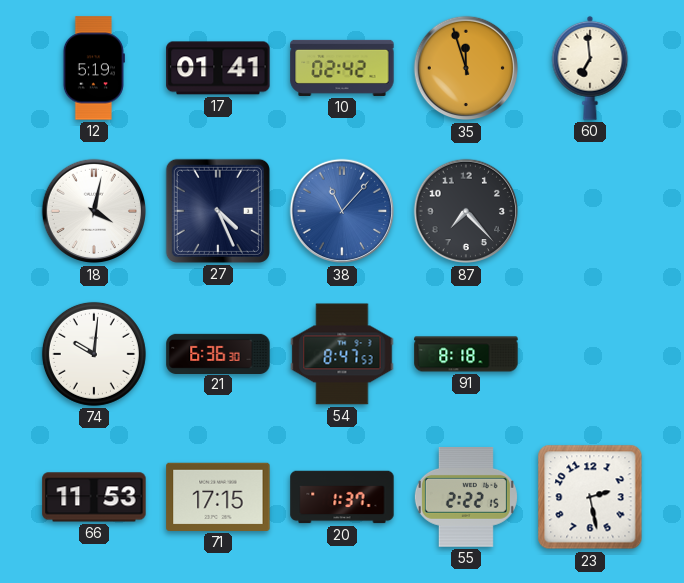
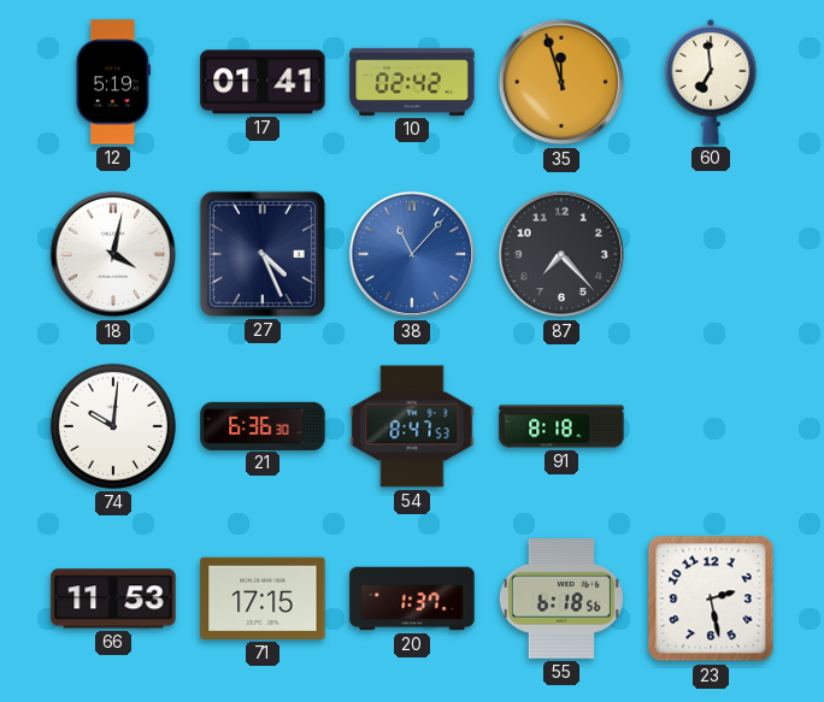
55: 2:22 -> 6:18
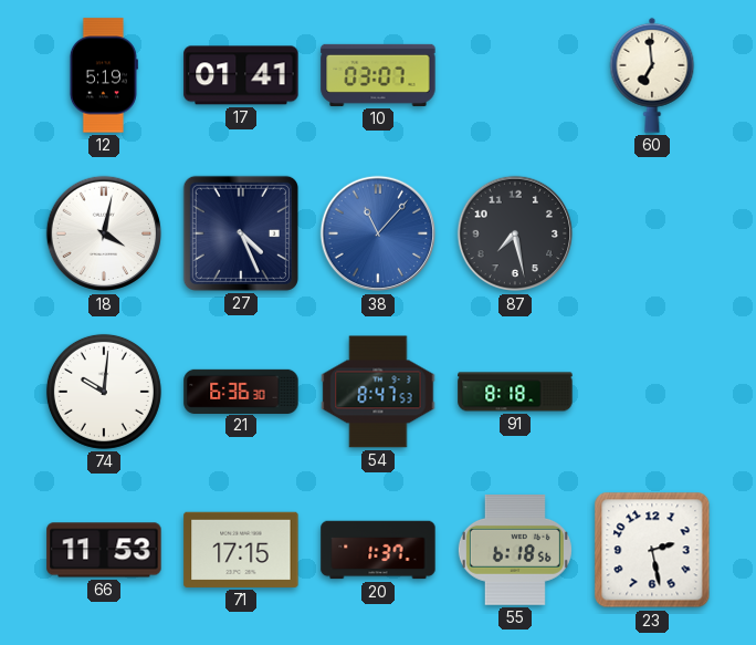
10: 02:42 -> 03:07
35: 11:57 -> none
87: 7:23 -> 7:28
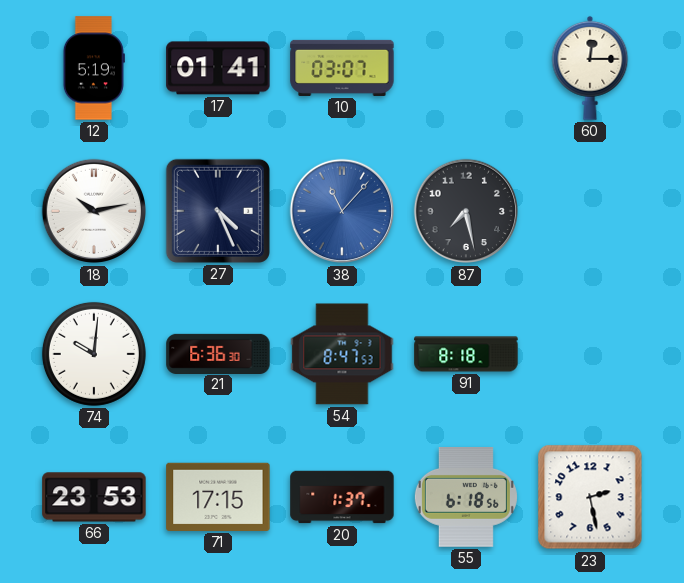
60: 6:59 -> 12:15
18: 4:02 -> 10:13
66: 11:53 -> 23:53
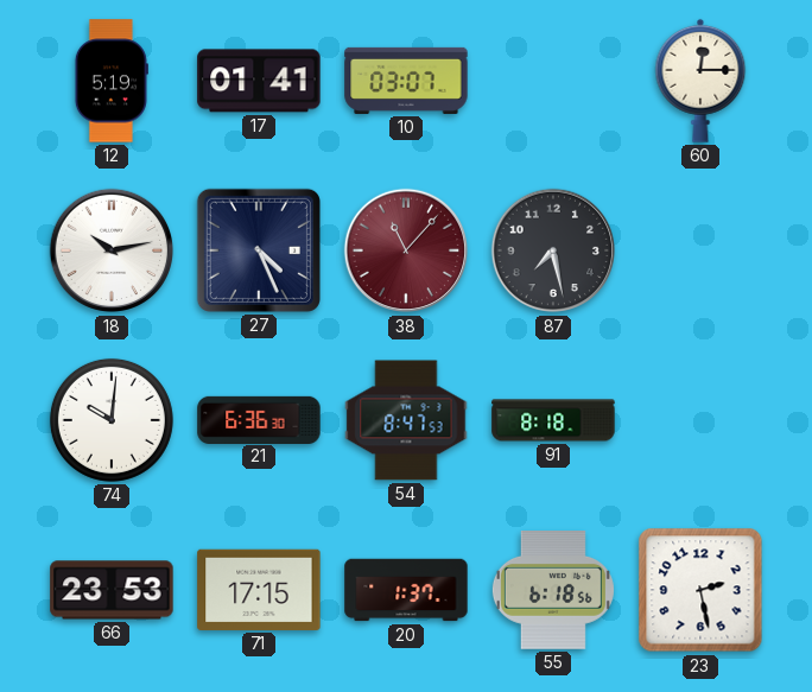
38 dial: blue -> burgundy
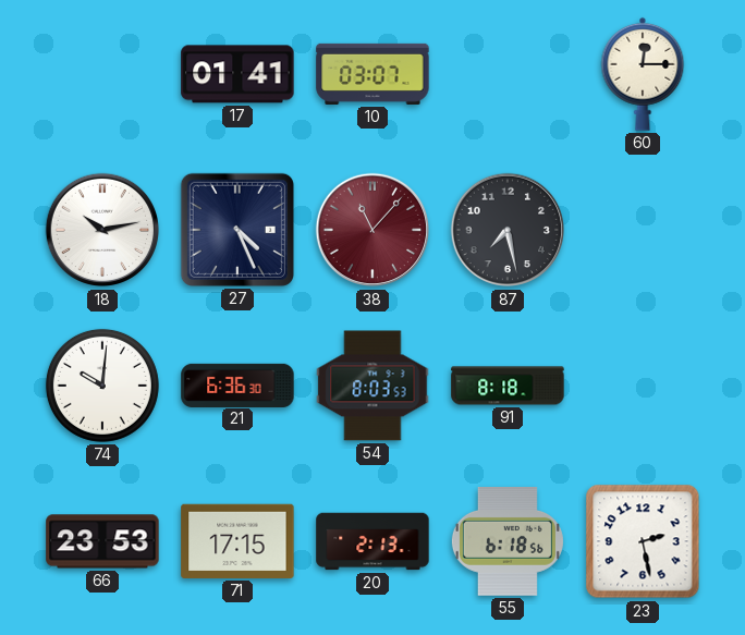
12: 5:19 -> none
54: 8:47 -> 8:03
20: 1:37 -> 2:13
